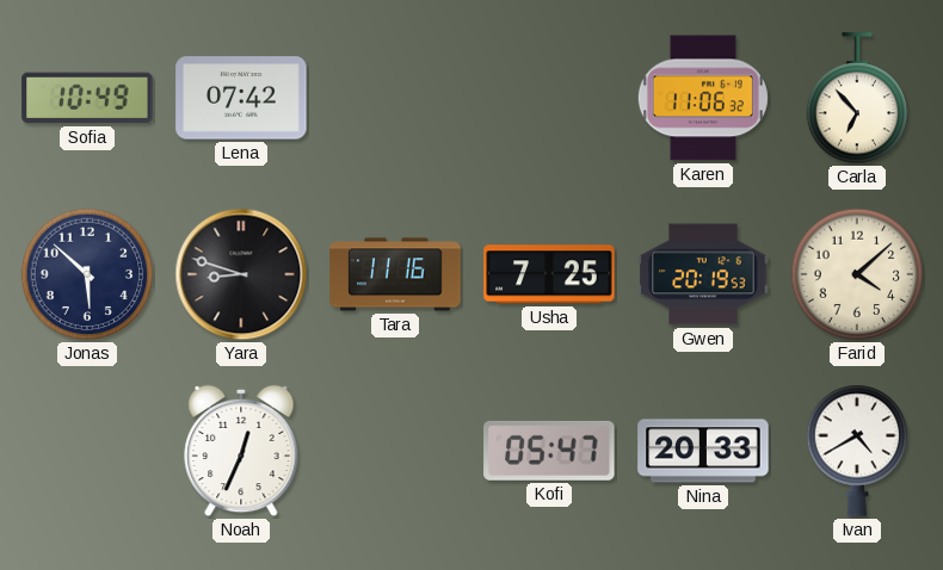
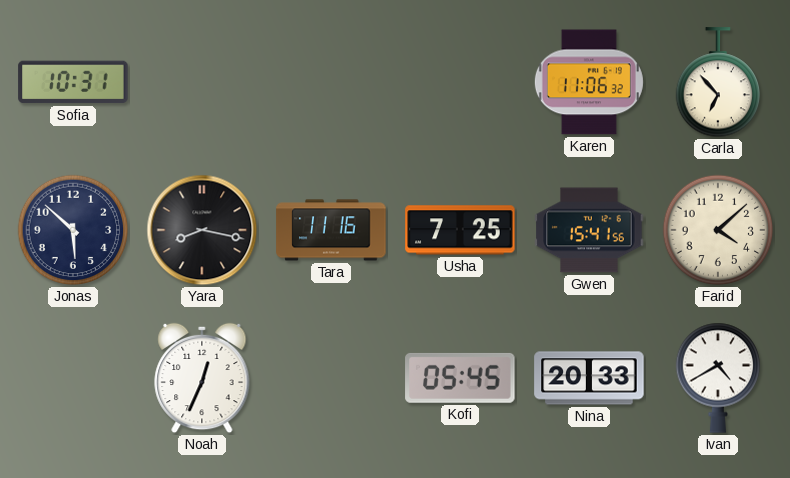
Sofia: 10:49 -> 10:31
Lena: 07:42 -> none
Yara: 8:48 -> 8:17
Gwen: 20:19 -> 15:41
Kofi: 05:47 -> 05:45
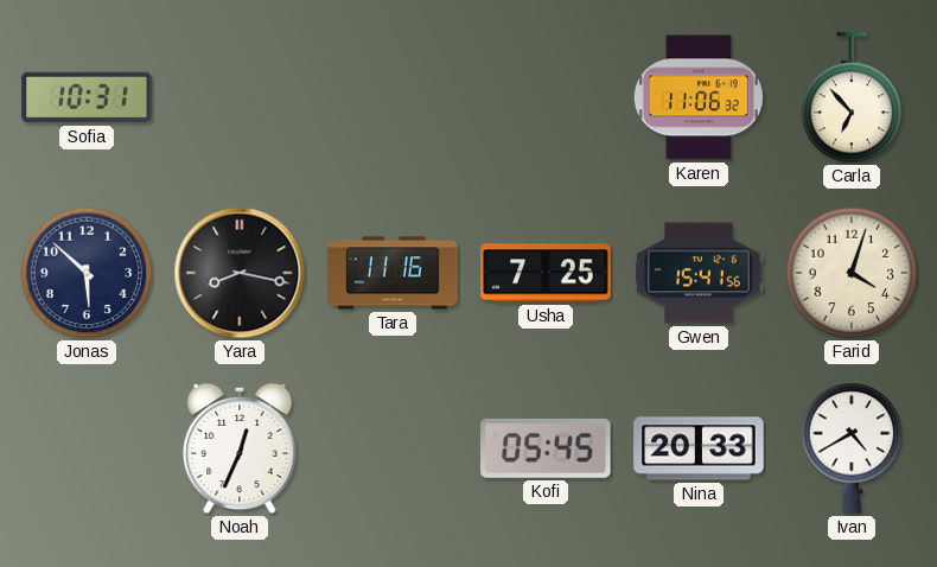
Farid: 4:08 -> 4:03
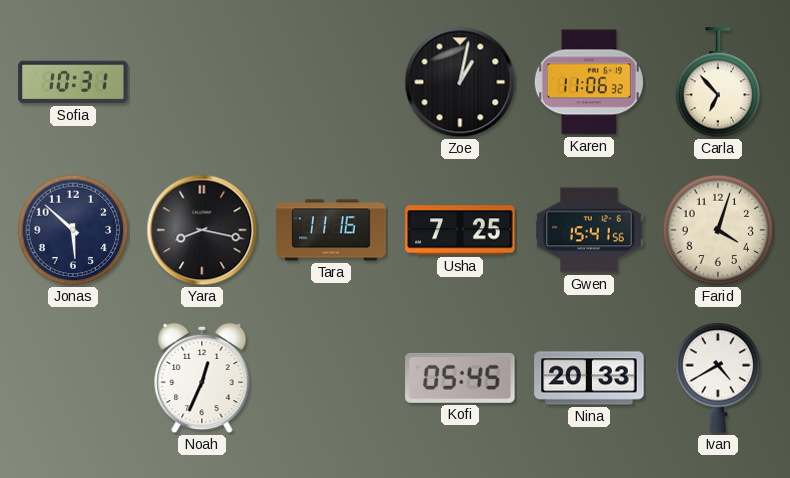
Zoe: none -> 1:02
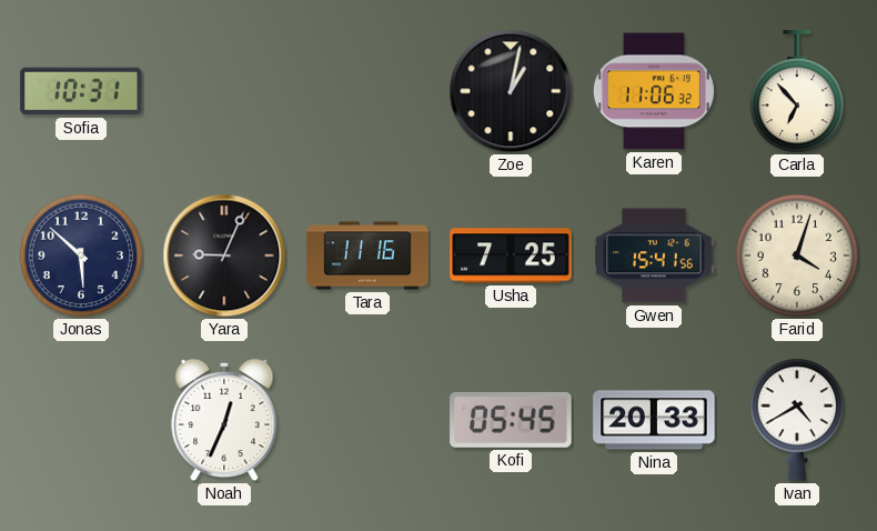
Yara: 8:17 -> 9:04
